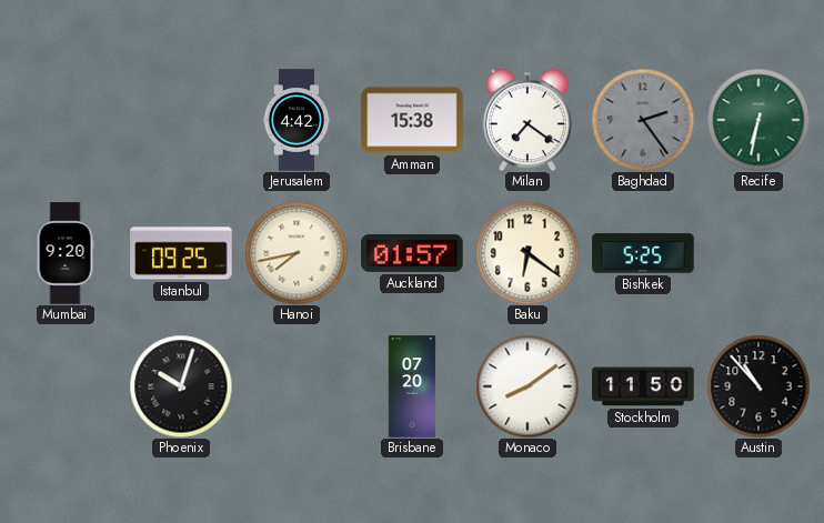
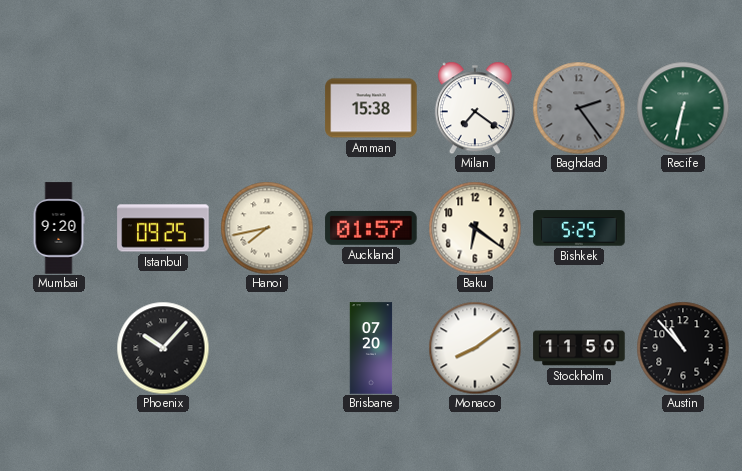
Jerusalem: 4:42 -> none
Phoenix: 10:03 -> 10:07
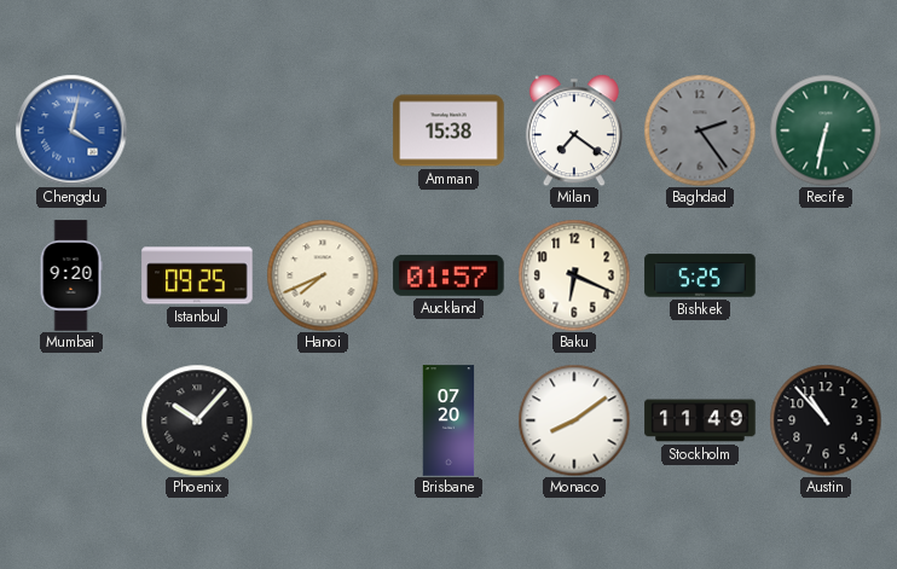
Chengdu: none -> 4:02
Hanoi: 7:43 -> 7:41
Baku: 6:21 -> 6:19
Stockholm: 11:50 -> 11:49
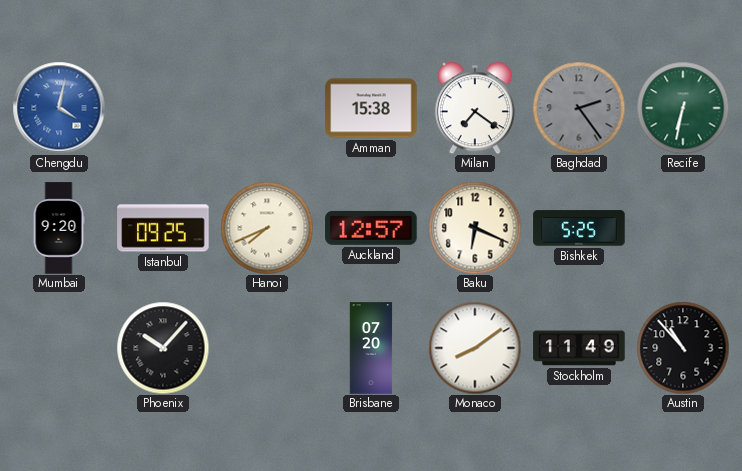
Auckland: 01:57 -> 12:57
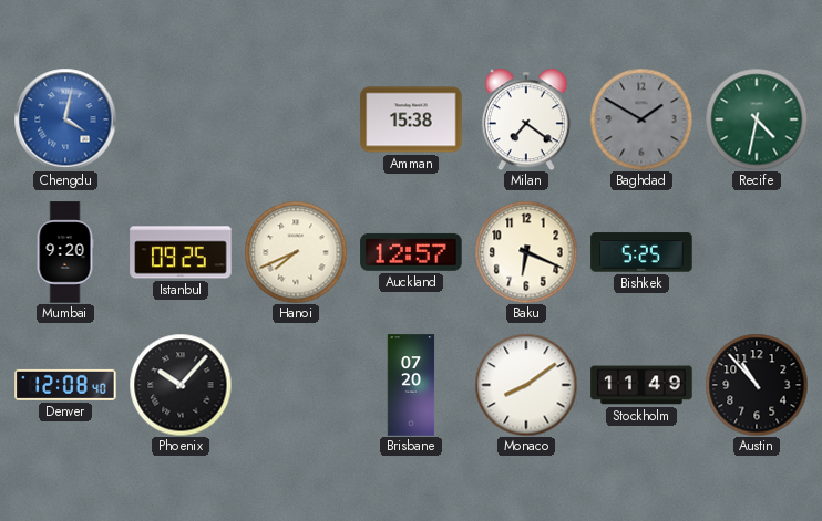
Baghdad: 2:24 -> 1:50
Recife: 6:32 -> 4:32
Denver: none -> 12:08
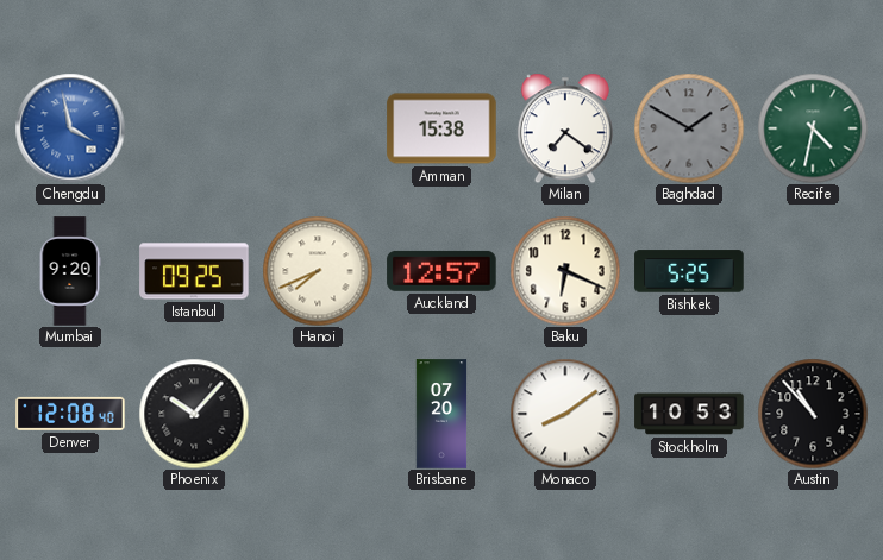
Chengdu: 4:02 -> 3:58
Stockholm: 11:49 -> 10:53
